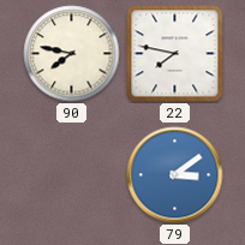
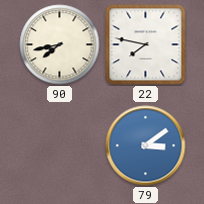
90: 7:47 -> 7:43
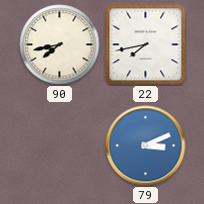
22: 7:47 -> 7:43
79: 3:09 -> 3:11
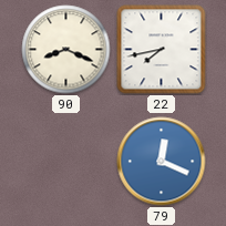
90: 7:43 -> 8:19
79: 3:11 -> 12:19
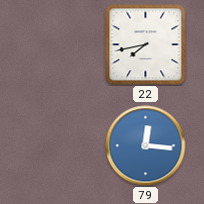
90: 8:19 -> none
79: 12:19 -> 12:16
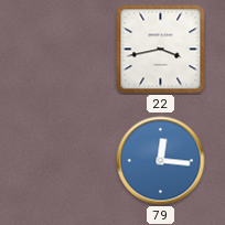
22: 7:43 -> 3:43
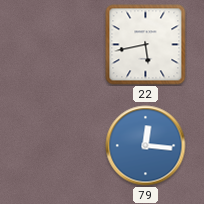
22: 3:43 -> 5:43
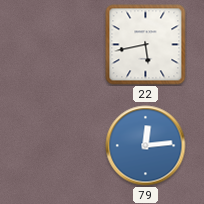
79: 12:16 -> 12:14
